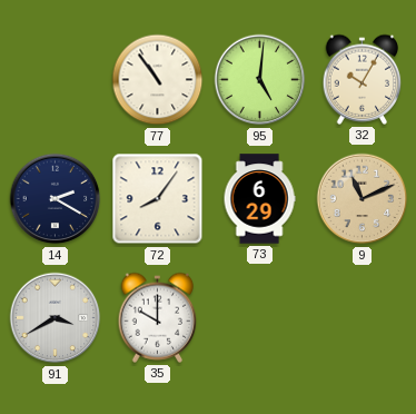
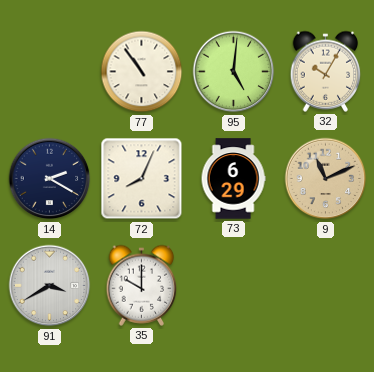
72: 8:06 -> 8:04
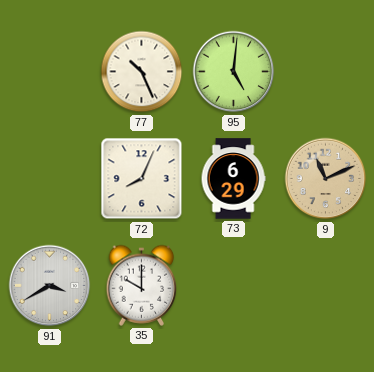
77: 10:54 -> 10:26
32: 10:05 -> none
14: 2:20 -> none
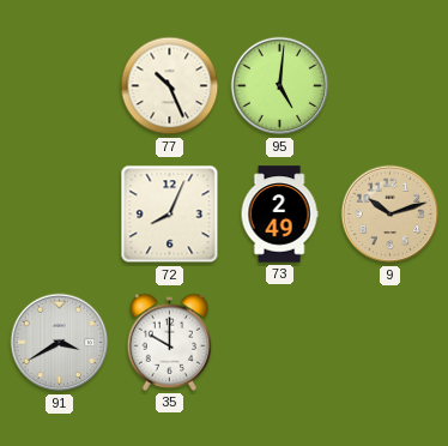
73: 6:29 -> 2:49
9: 11:11 -> 10:12
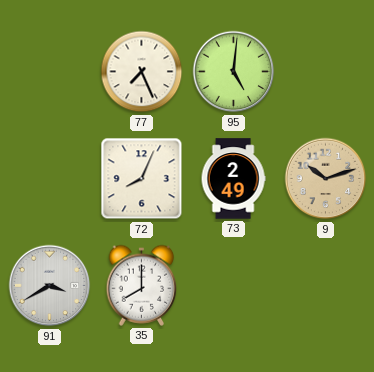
77: 10:26 -> 7:26
35: 10:00 -> 8:00
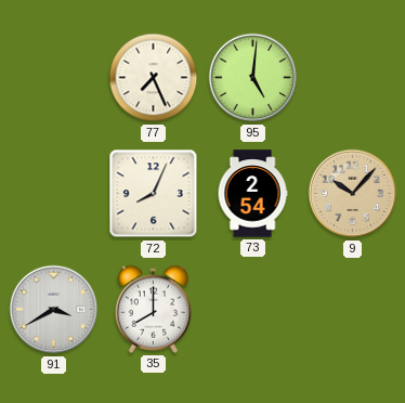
73: 2:49 -> 2:54
9: 10:12 -> 10:07
